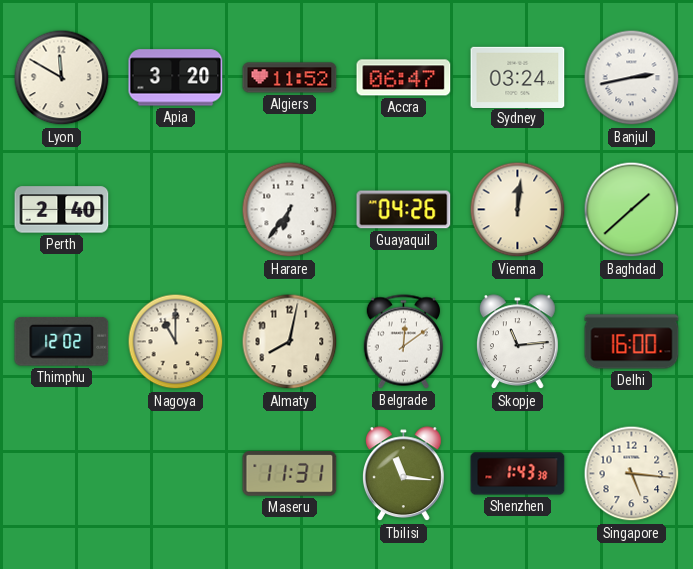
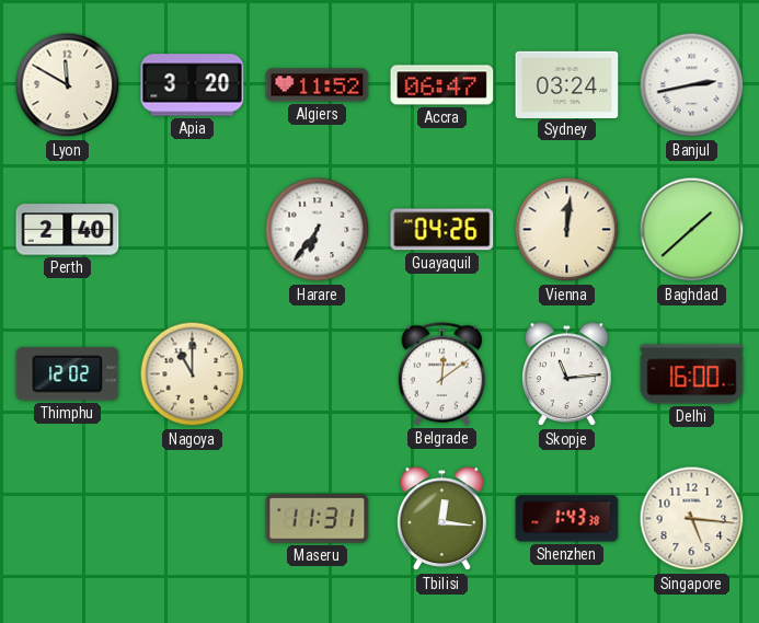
Almaty: 8:02 -> none
Tbilisi: 11:16 -> 12:16
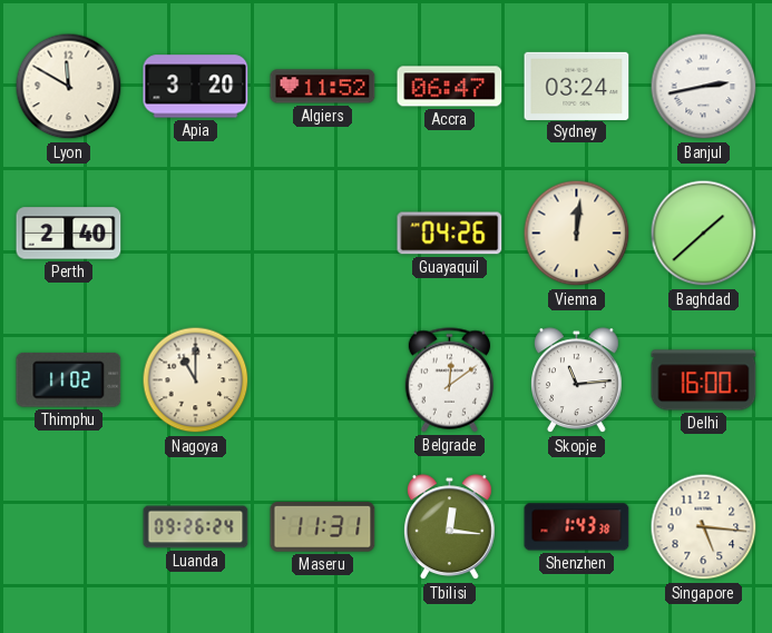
Harare: 6:36 -> none
Thimphu: 12:02 -> 11:02
Luanda: none -> 09:26
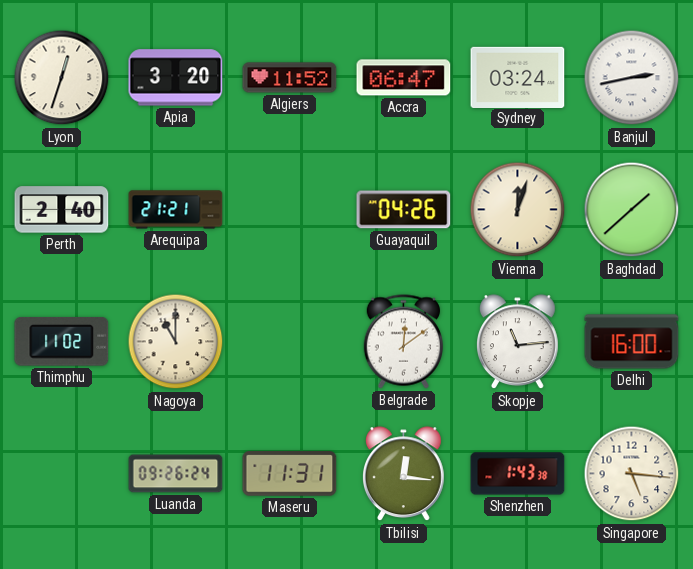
Lyon: 11:50 -> 12:33
Arequipa: none -> 21:21
Vienna: 12:01 -> 12:03
